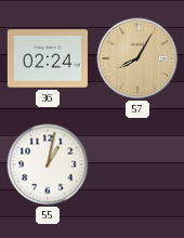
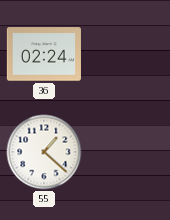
57: 8:05 -> none
55: 1:02 -> 1:22
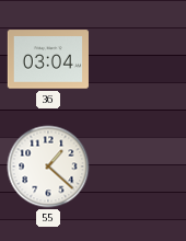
36: 02:24 -> 03:04
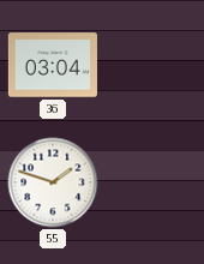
55: 1:22 -> 1:48
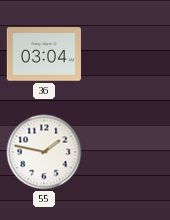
55: 1:48 -> 1:47
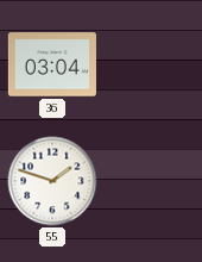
55: 1:47 -> 1:48
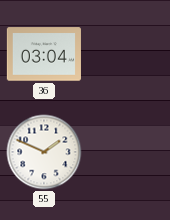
55: 1:48 -> 1:49
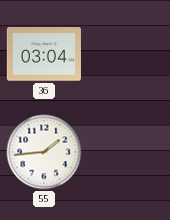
55: 1:49 -> 1:44
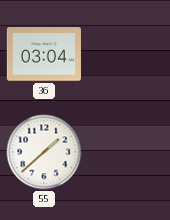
55: 1:44 -> 1:38
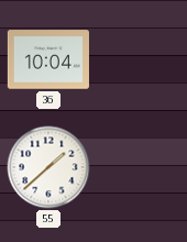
36: 03:04 -> 10:04
